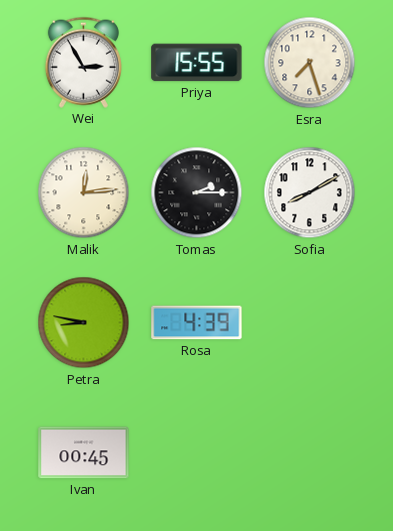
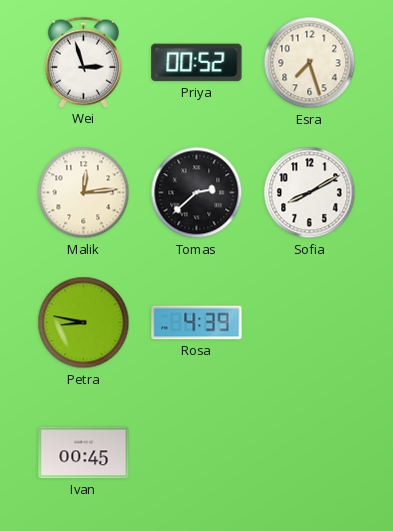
Wei: 2:55 -> 2:57
Priya: 15:55 -> 00:52
Tomas: 2:15 -> 2:38
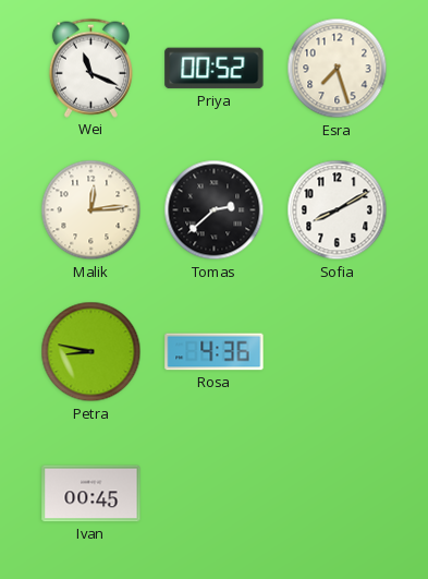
Wei: 2:57 -> 11:19
Rosa: 4:39 -> 4:36
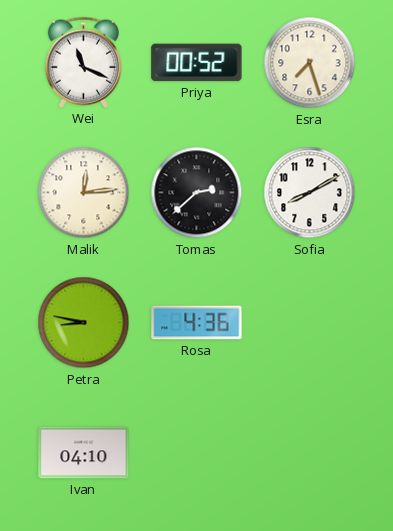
Ivan: 00:45 -> 04:10
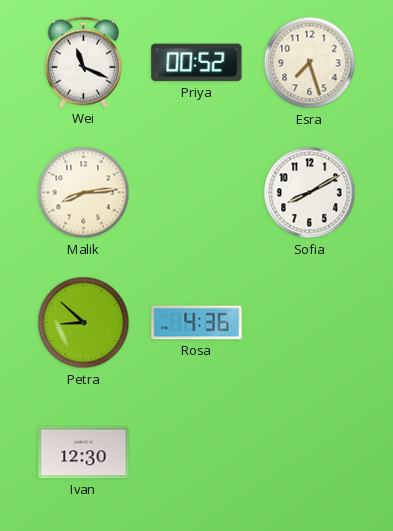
Malik: 12:14 -> 8:14
Tomas: 2:38 -> none
Petra: 8:47 -> 8:52
Ivan: 04:10 -> 12:30
